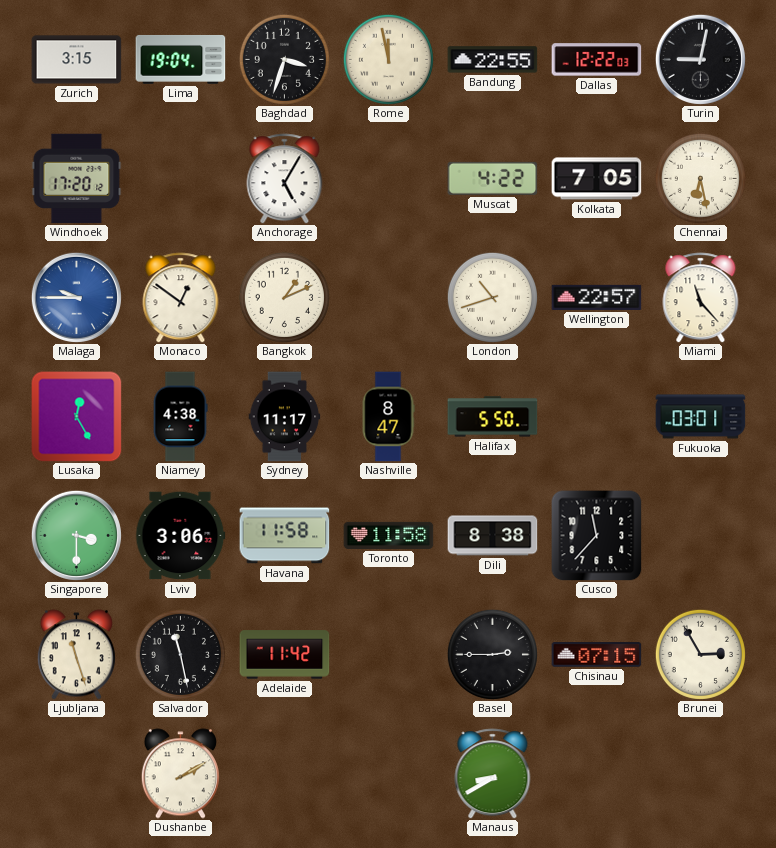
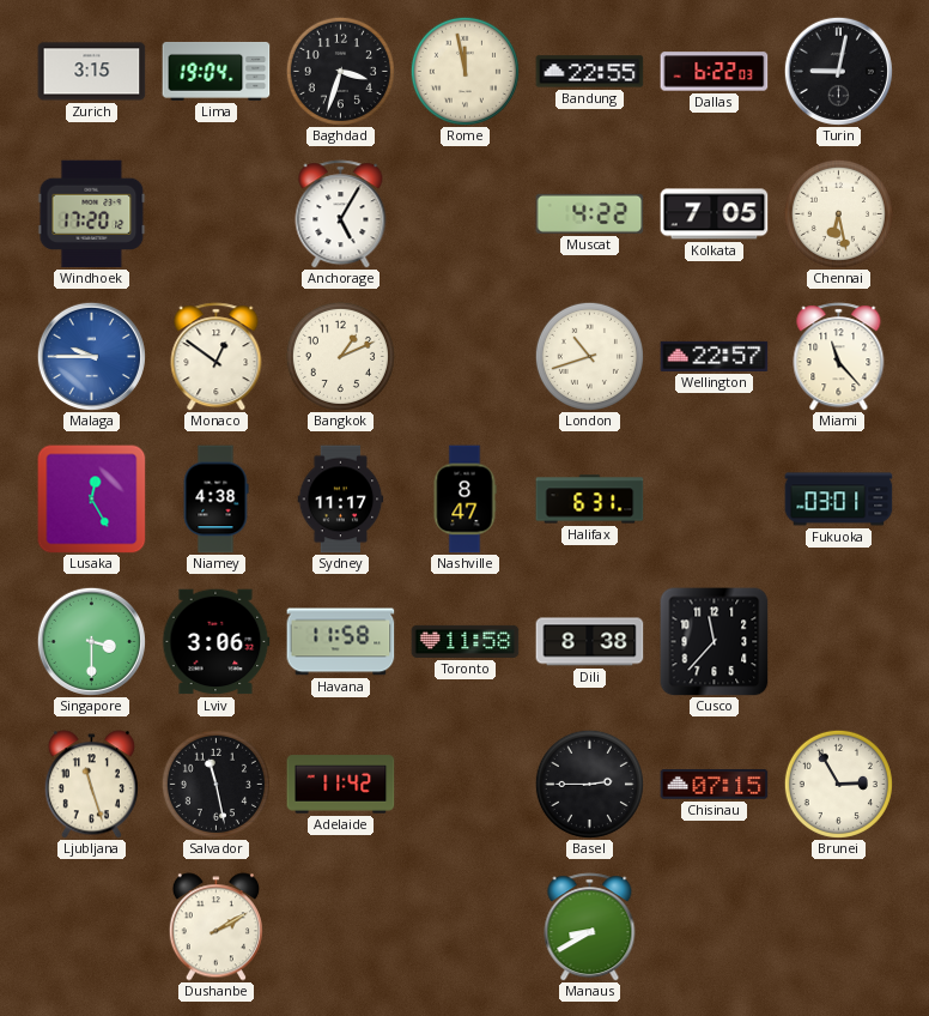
Dallas: 12:22 -> 6:22
Halifax: 5:50 -> 6:31
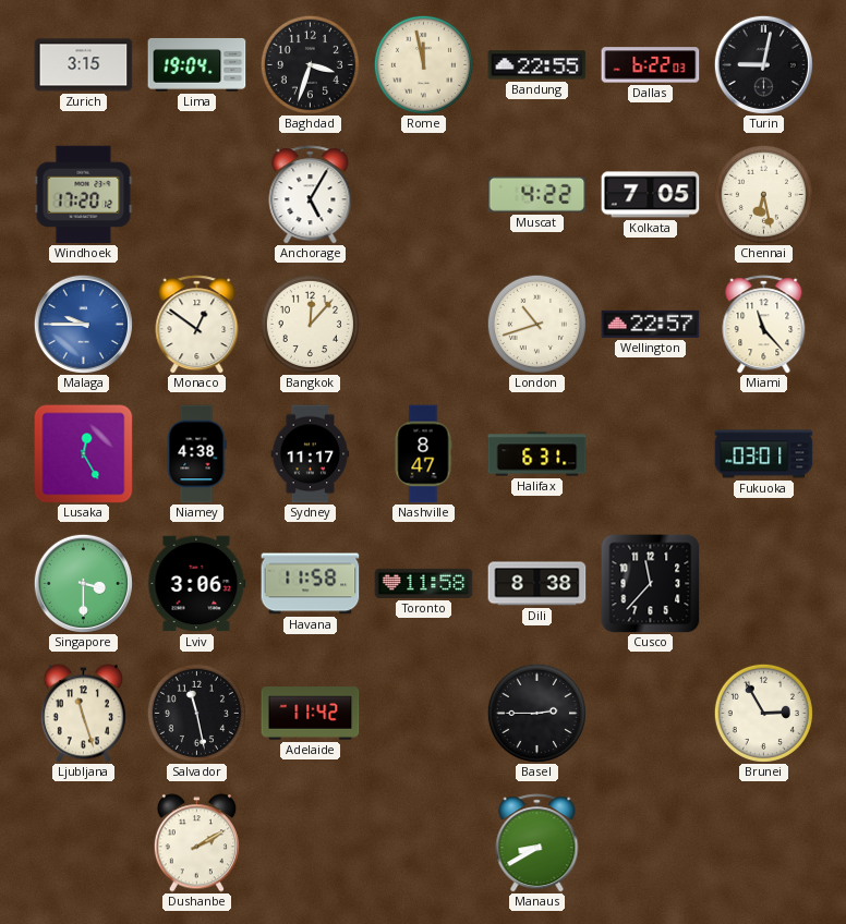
Bangkok: 1:11 -> 12:07
Chisinau: 07:15 -> none
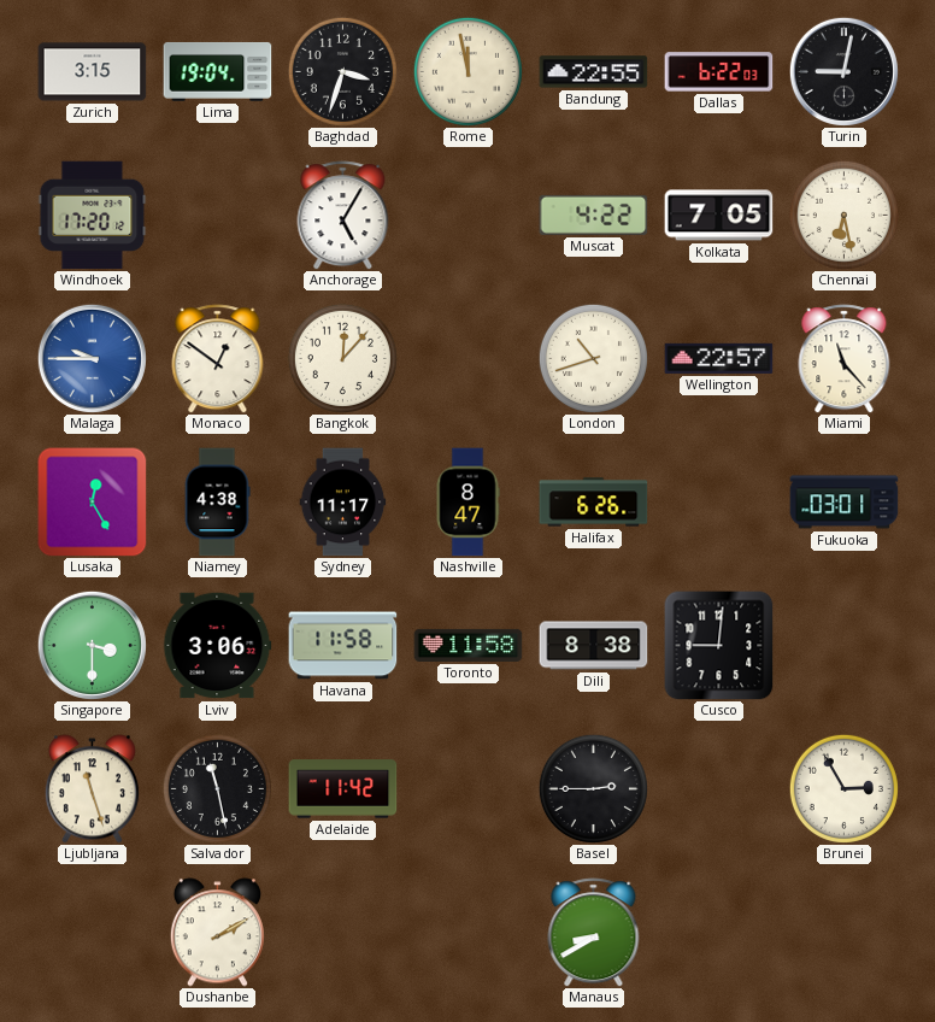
Halifax: 6:31 -> 6:26
Cusco: 11:37 -> 9:01
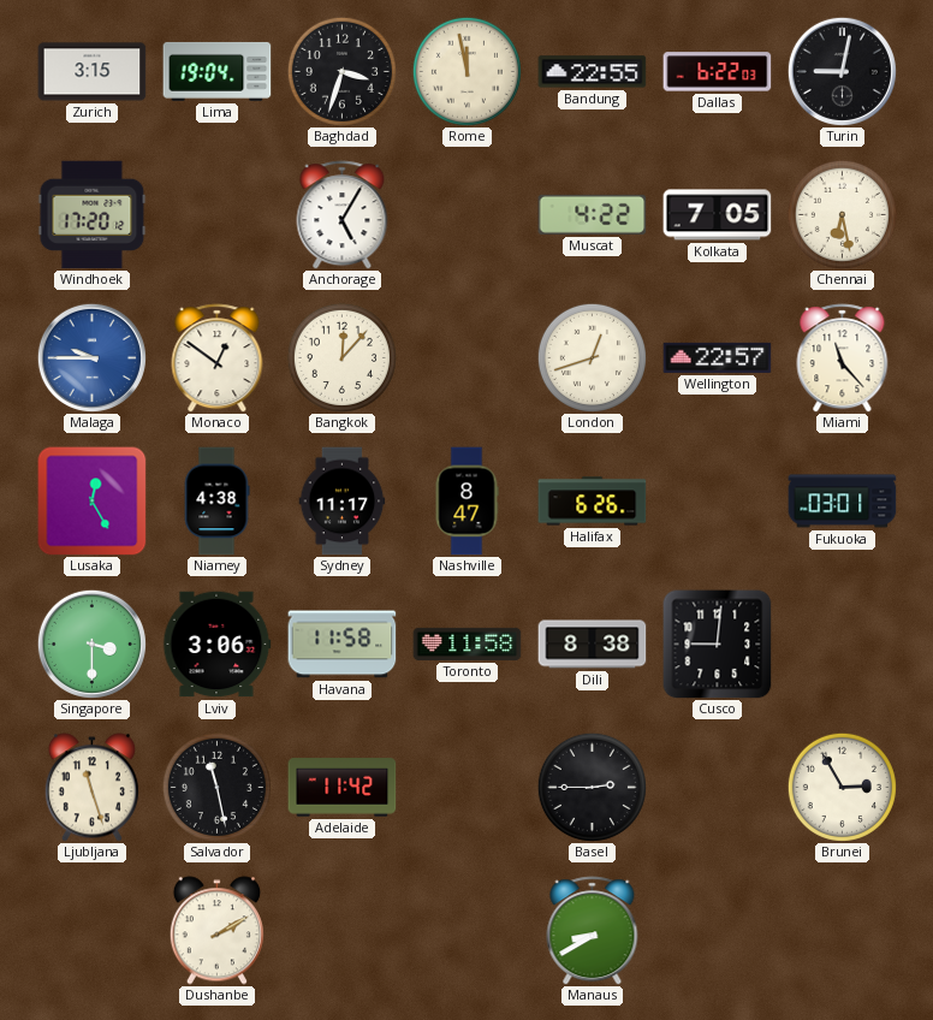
London: 10:42 -> 12:42
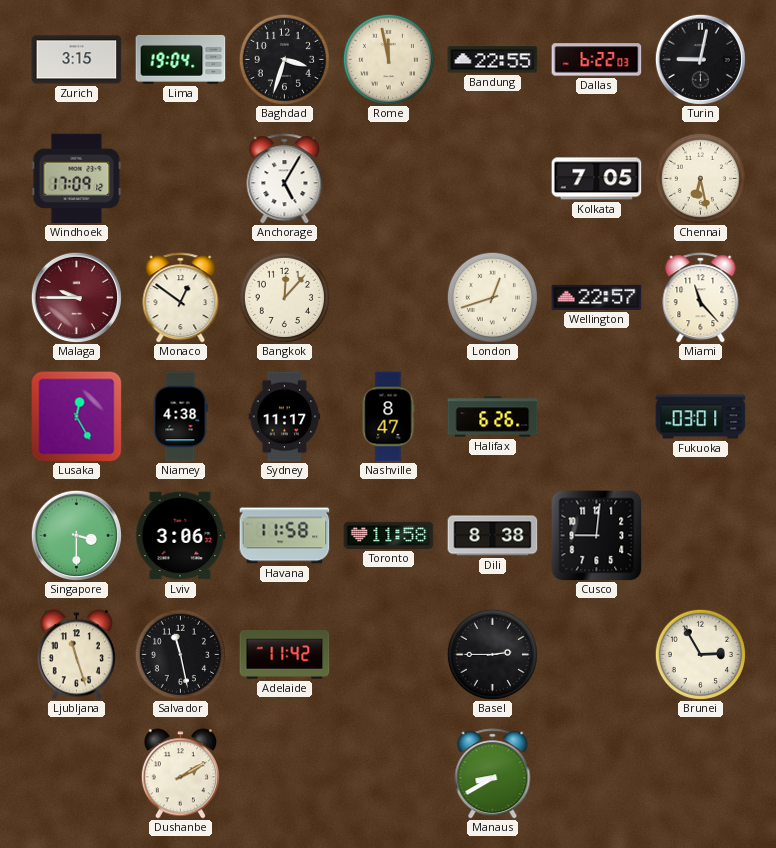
Windhoek: 17:20 -> 17:09
Muscat: 4:22 -> none
Malaga dial: blue -> burgundy
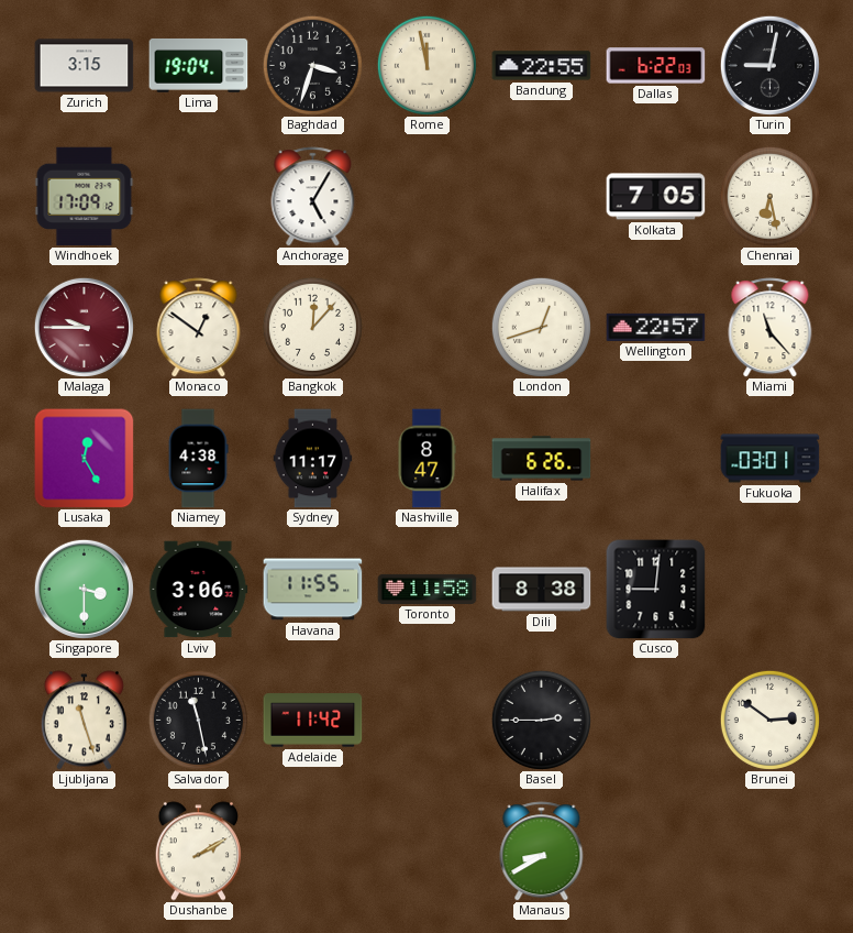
Havana: 11:58 -> 11:55
Brunei: 2:55 -> 2:51
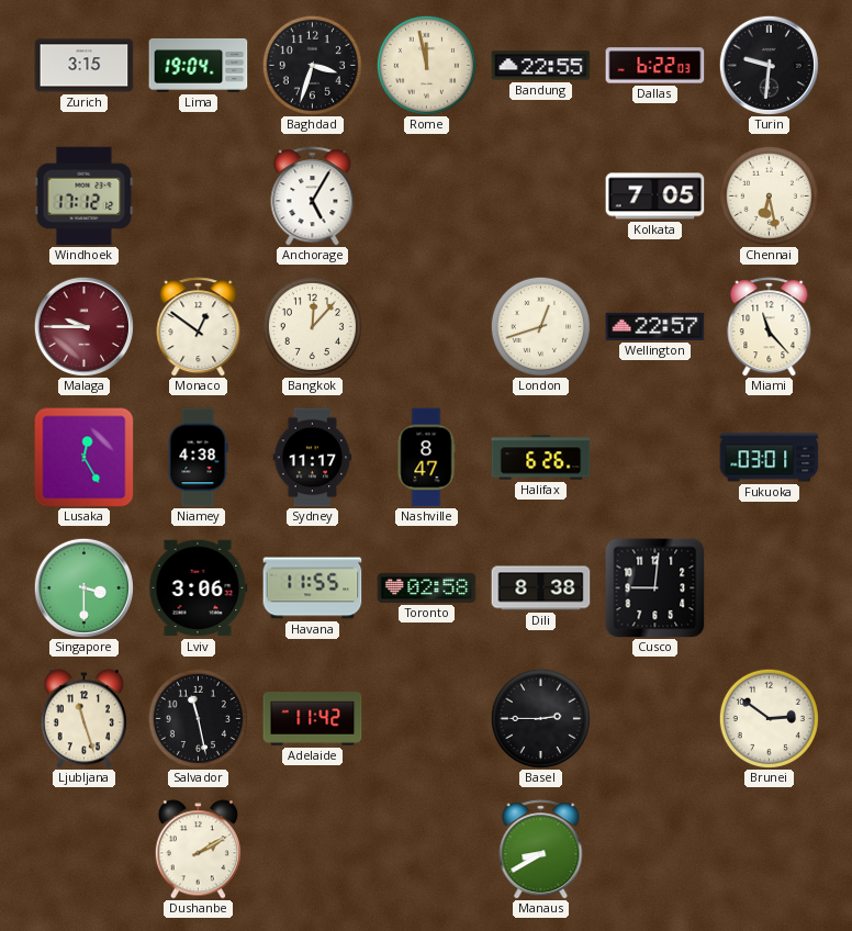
Turin: 9:02 -> 9:31
Windhoek: 17:09 -> 17:12
Toronto: 11:58 -> 02:58
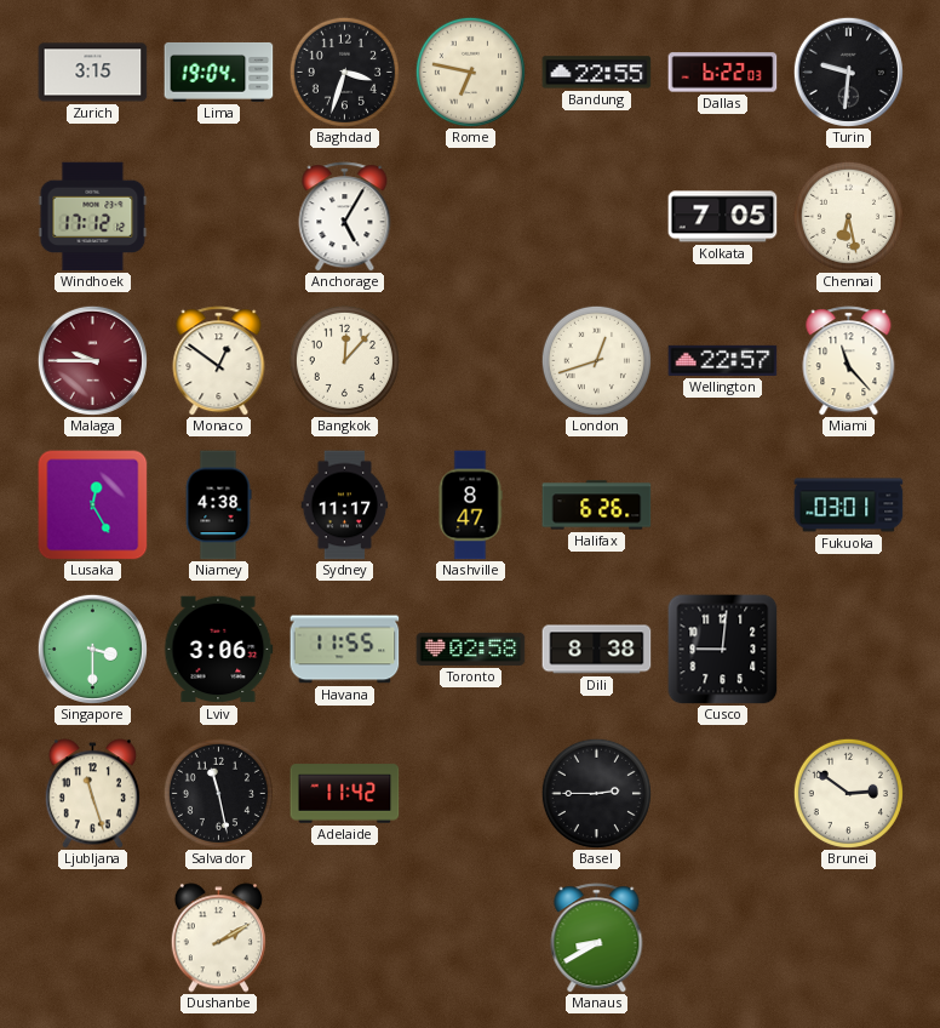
Rome: 11:58 -> 6:47
